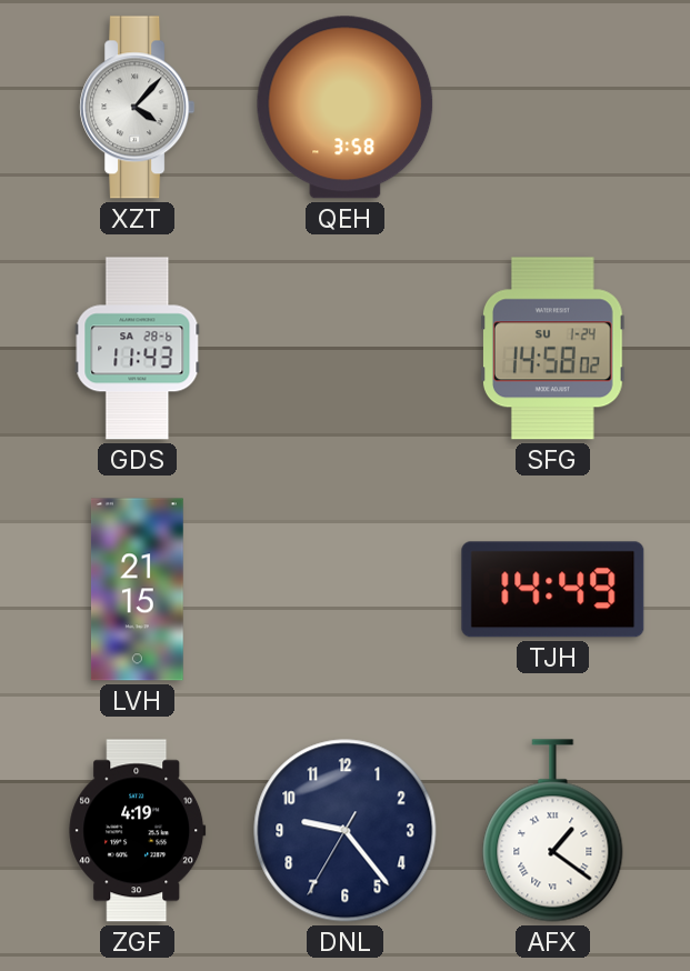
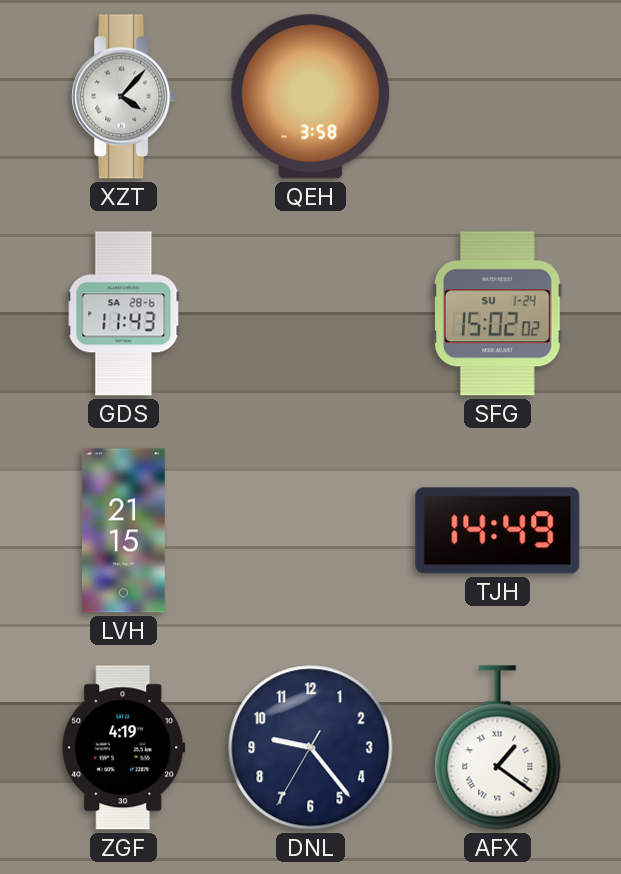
SFG: 14:58 -> 15:02
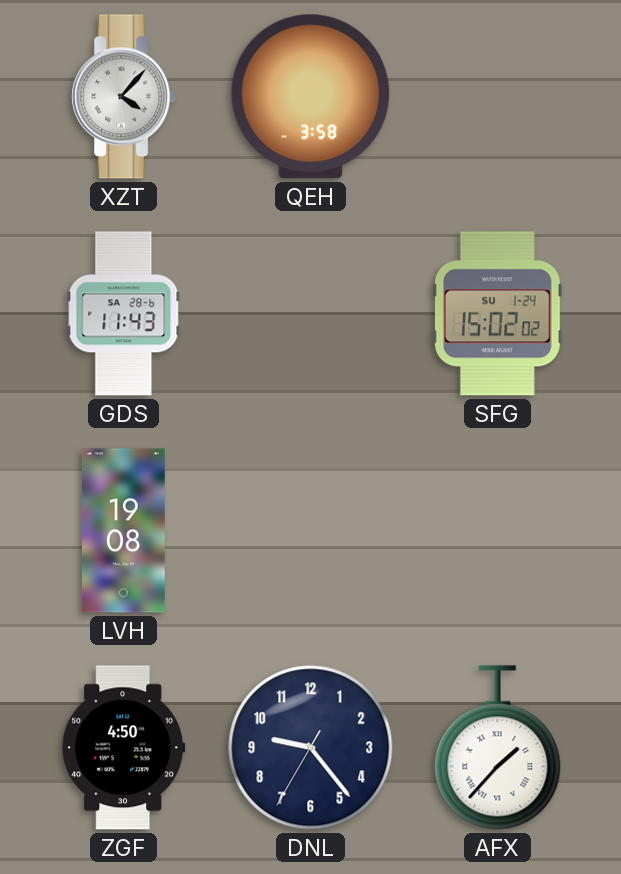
LVH: 21:15 -> 19:08
TJH: 14:49 -> none
ZGF: 4:19 -> 4:50
AFX: 1:21 -> 1:37
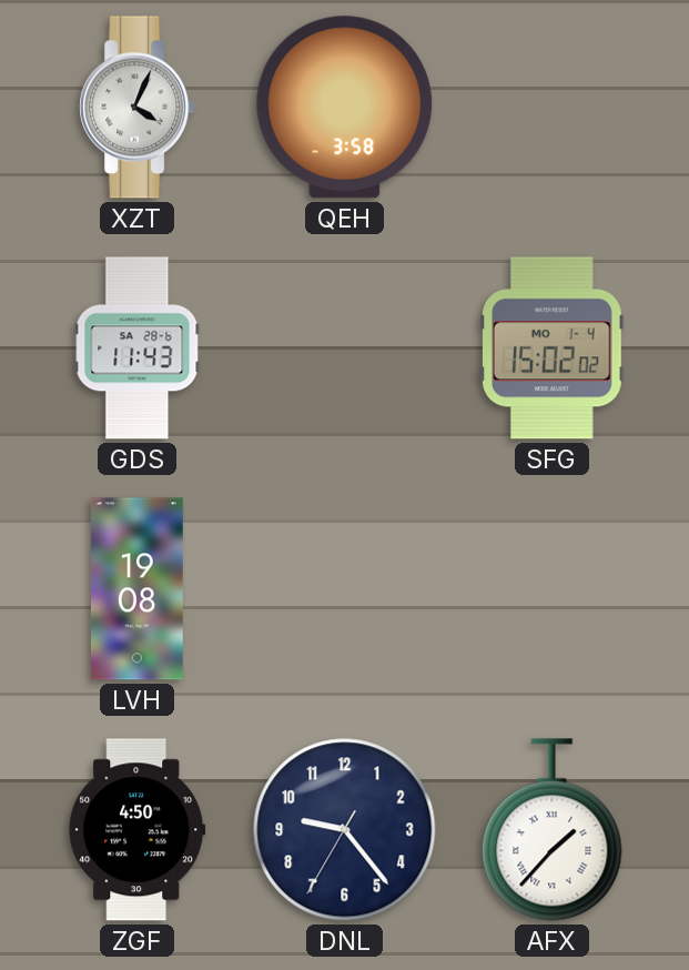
XZT: 4:07 -> 4:04
SFG date: SU 1-24 -> MO 1-4
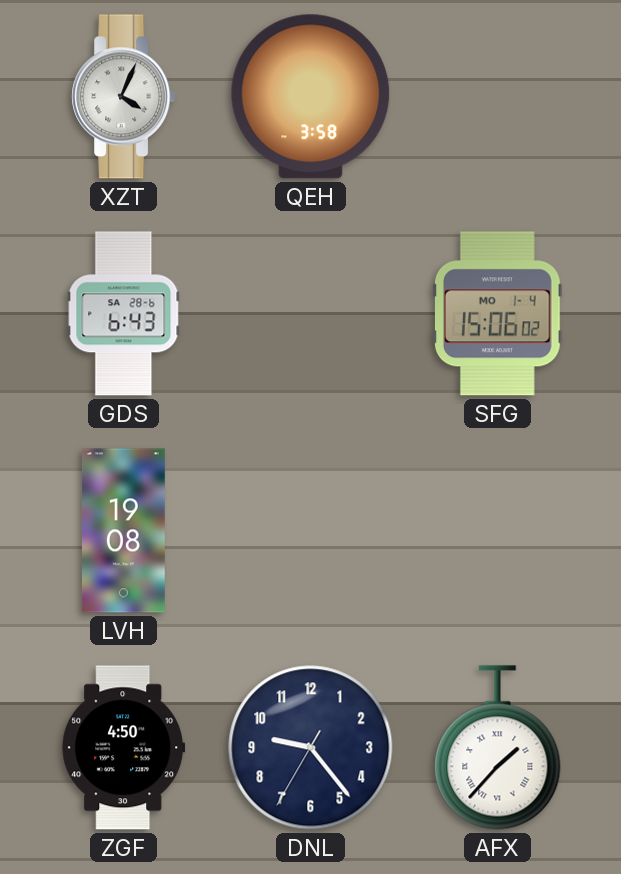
GDS: 11:43 -> 6:43
SFG: 15:02 -> 15:06
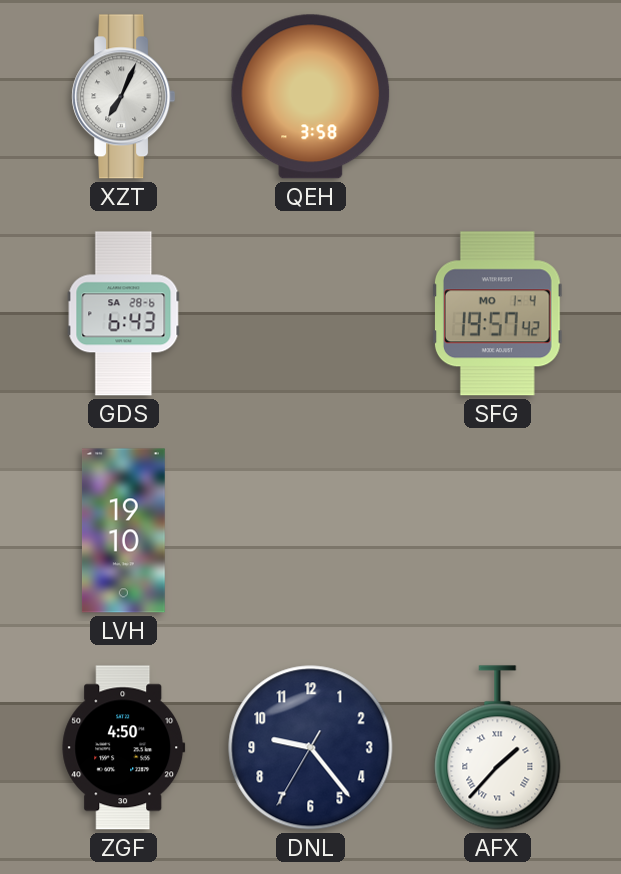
XZT: 4:04 -> 7:04
SFG: 15:06 -> 19:57
LVH: 19:08 -> 19:10
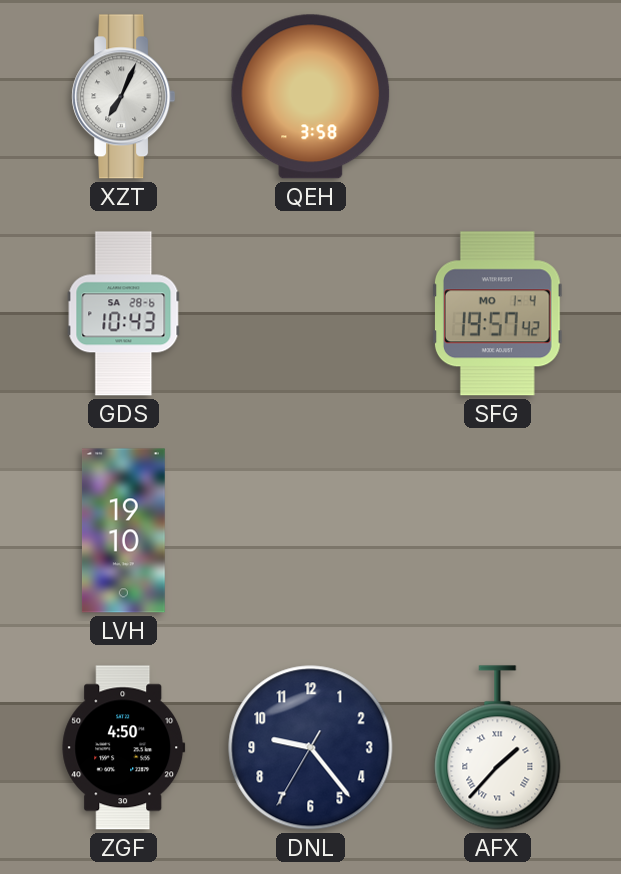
GDS: 6:43 -> 10:43
